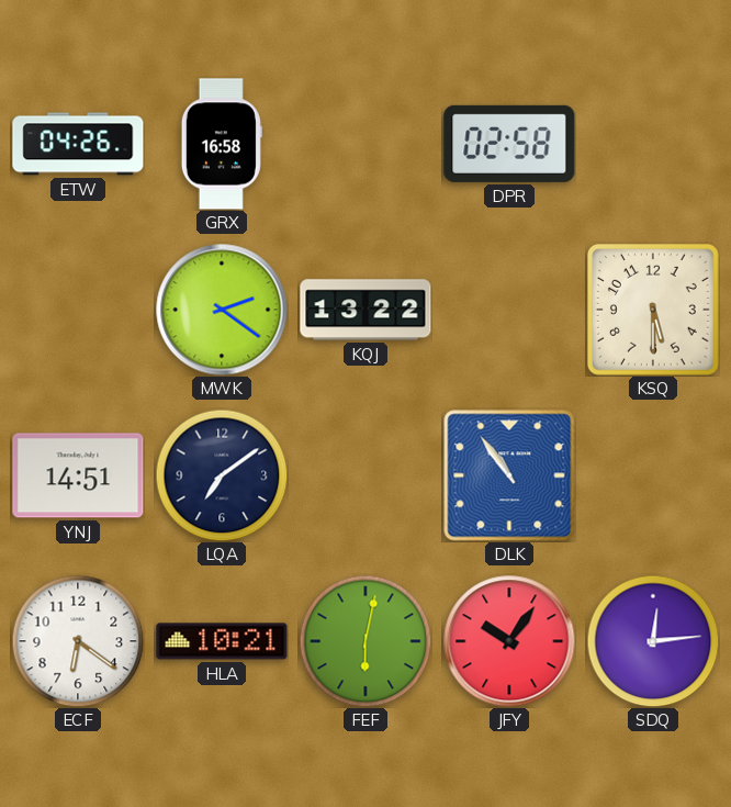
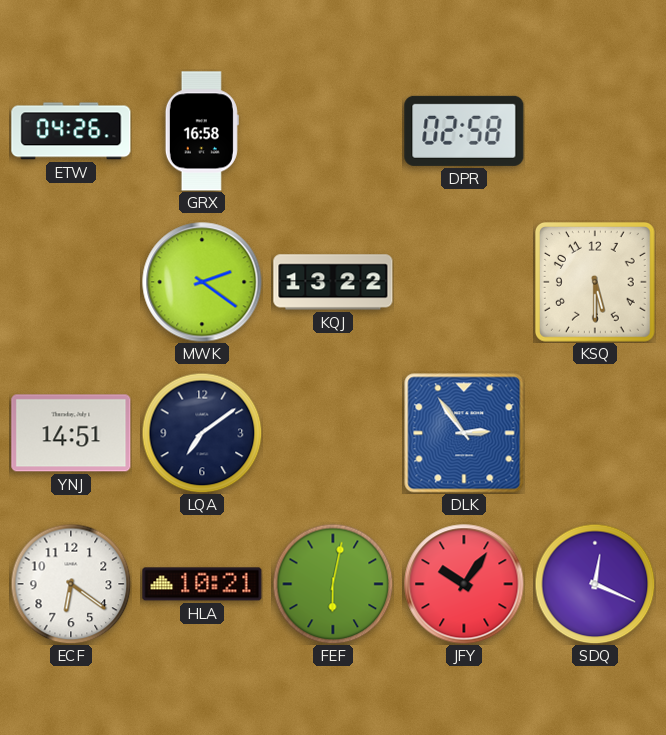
DLK: 10:54 -> 2:54
SDQ: 12:14 -> 12:19
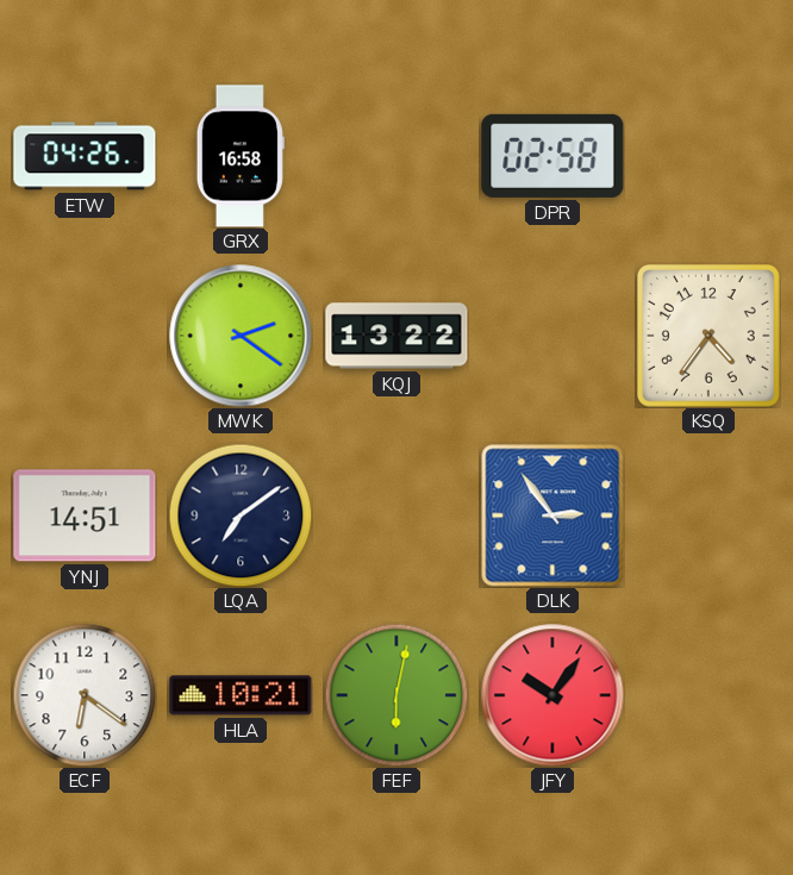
KSQ: 5:30 -> 4:36
SDQ: 12:19 -> none
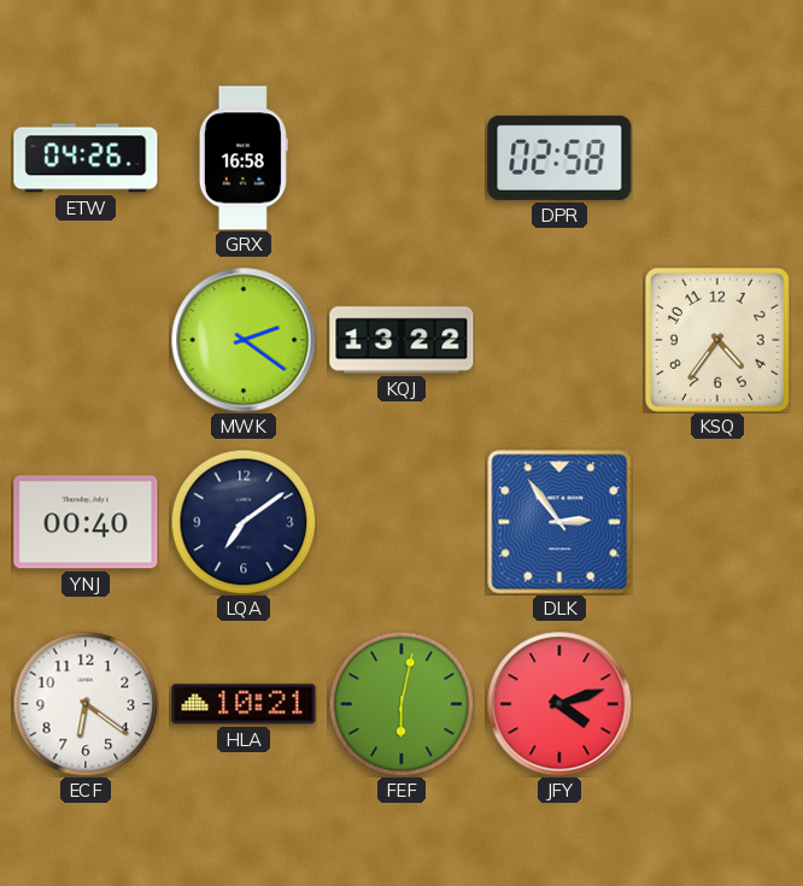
YNJ: 14:51 -> 00:40
JFY: 10:06 -> 4:12
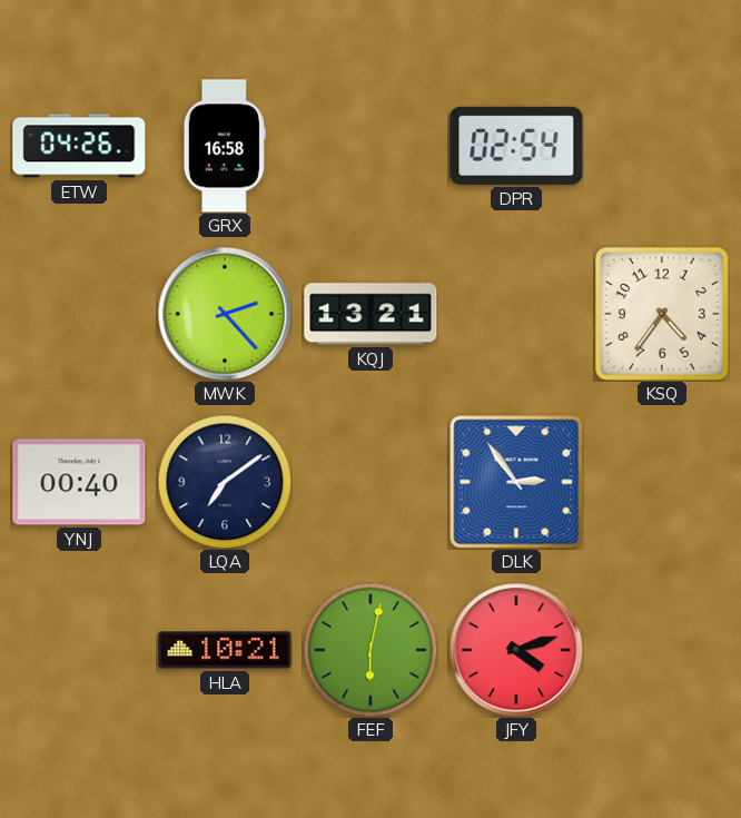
DPR: 02:58 -> 02:54
MWK: 2:21 -> 2:23
KQJ: 13:22 -> 13:21
ECF: 6:21 -> none
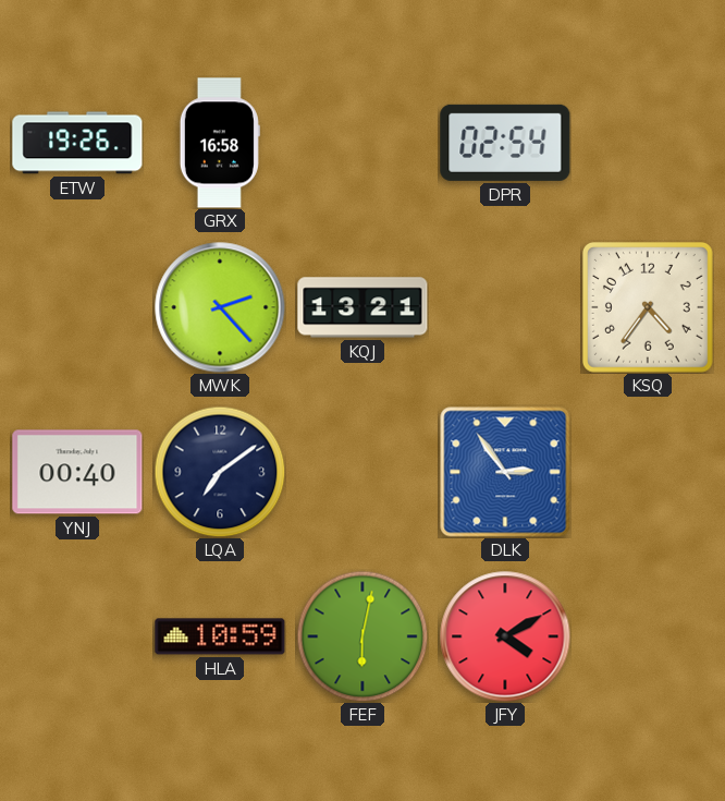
ETW: 04:26 -> 19:26
HLA: 10:21 -> 10:59
JFY: 4:12 -> 4:10
